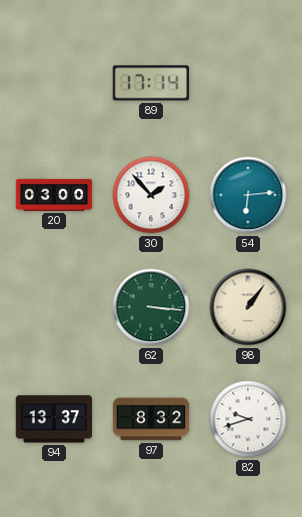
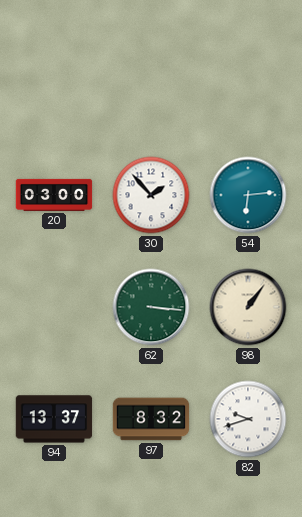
89: 17:14 -> none
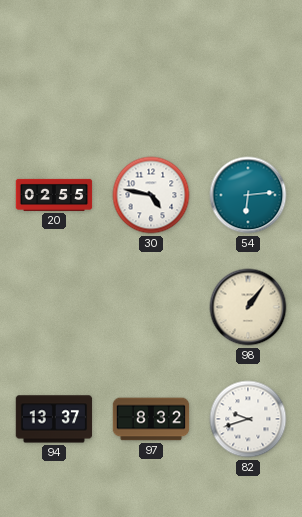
20: 03:00 -> 02:55
30: 1:53 -> 4:47
62: 3:16 -> none
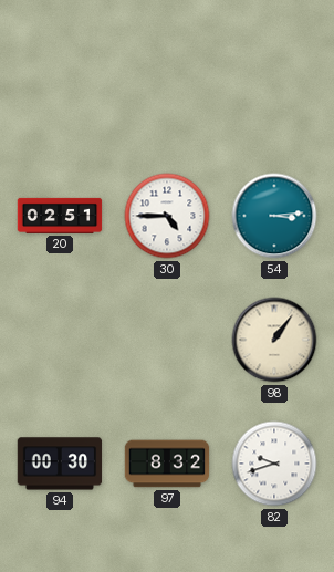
20: 02:55 -> 02:51
30: 4:47 -> 4:45
54: 6:14 -> 3:14
94: 13:37 -> 00:30
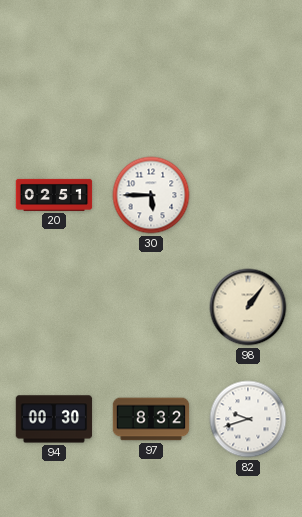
30: 4:45 -> 5:45
54: 3:14 -> none
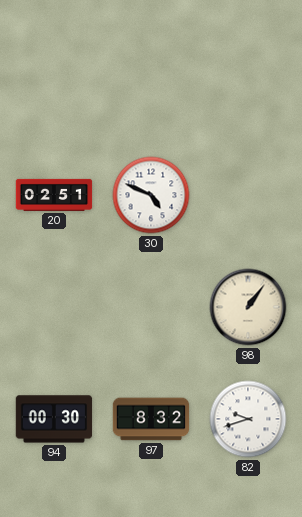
30: 5:45 -> 4:49
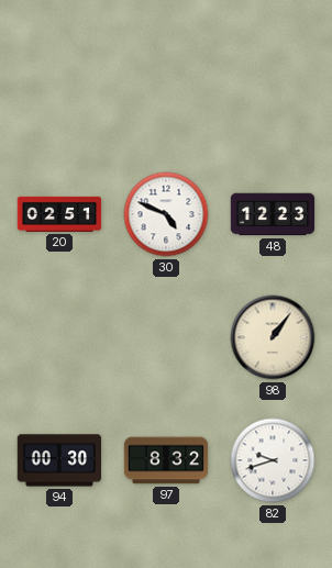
48: none -> 12:23
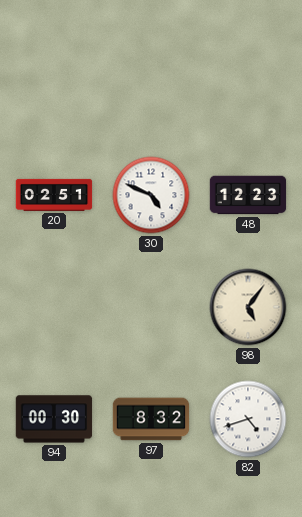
98: 1:06 -> 5:06
82: 9:42 -> 4:42
